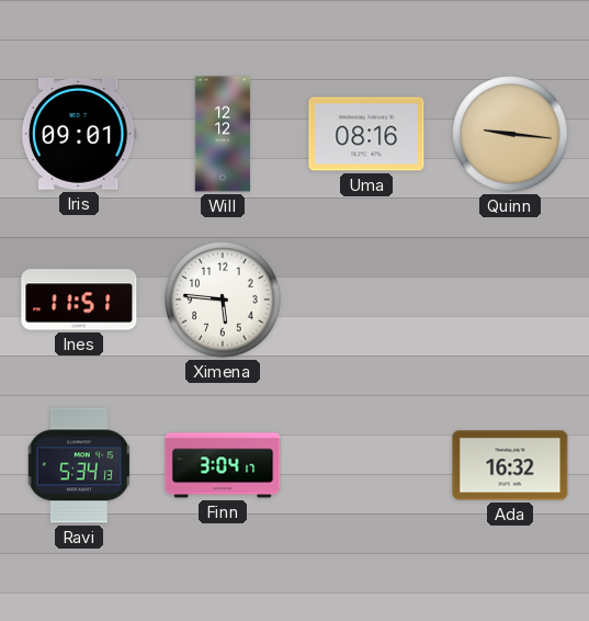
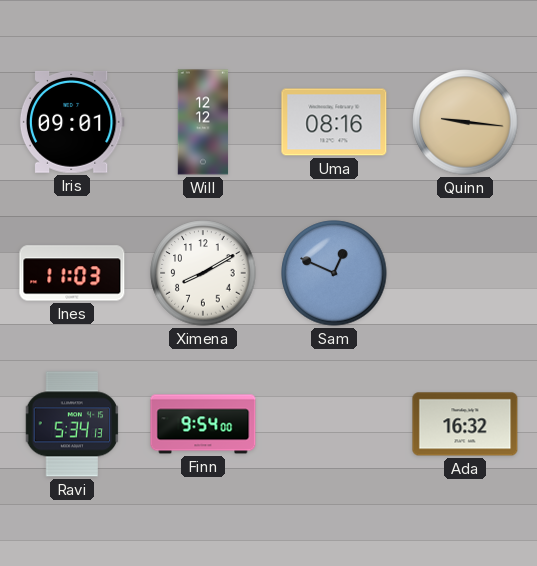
Ines: 11:51 -> 11:03
Ximena: 5:46 -> 8:10
Sam: none -> 12:49
Finn: 3:04 -> 9:54
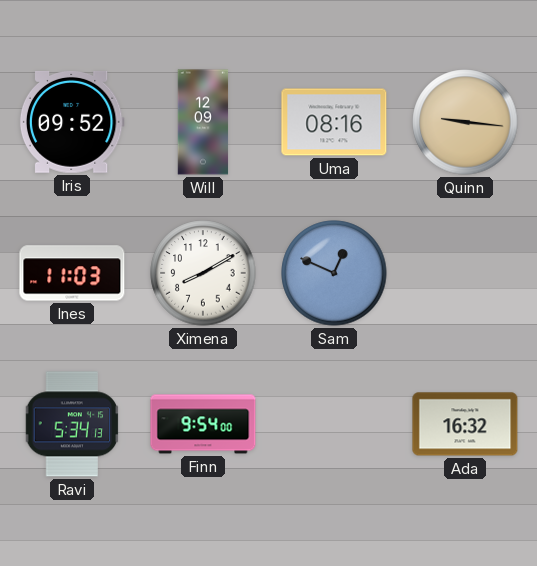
Iris: 09:01 -> 09:52
Will: 12:12 -> 12:09
